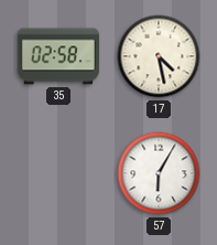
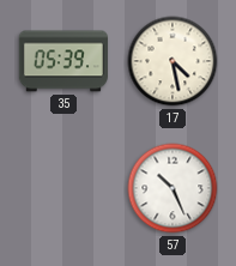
35: 02:58 -> 05:39
57: 6:05 -> 10:26
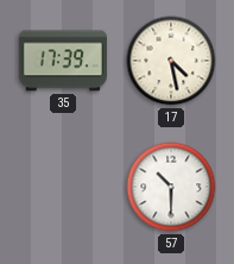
35: 05:39 -> 17:39
57: 10:26 -> 10:30
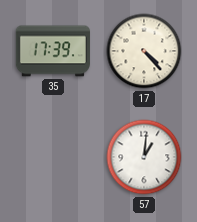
17: 4:28 -> 4:23
57: 10:30 -> 1:01
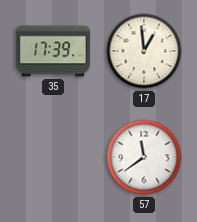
17: 4:23 -> 12:59
57: 1:01 -> 11:39
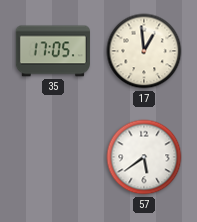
35: 17:39 -> 17:05
57: 11:39 -> 5:39
